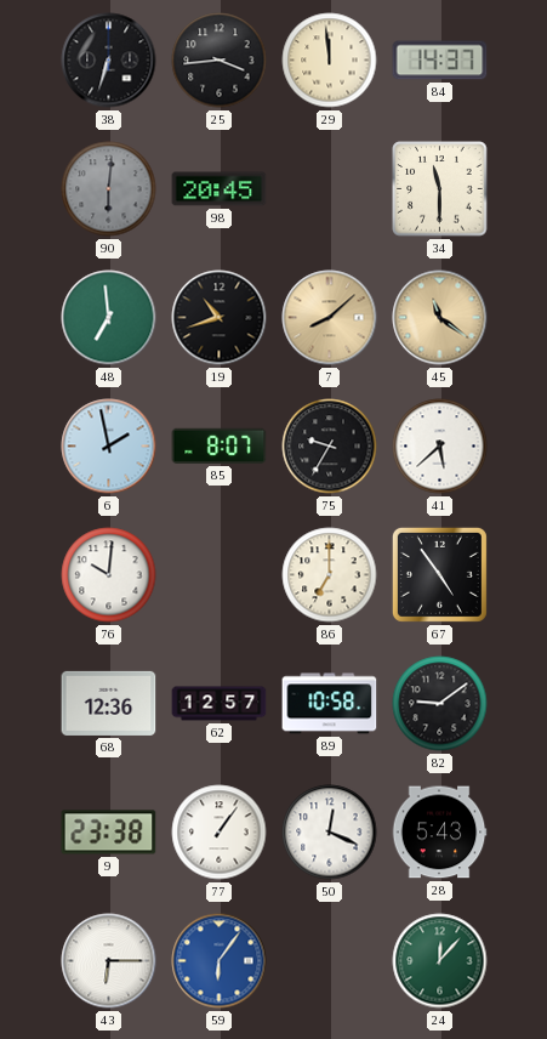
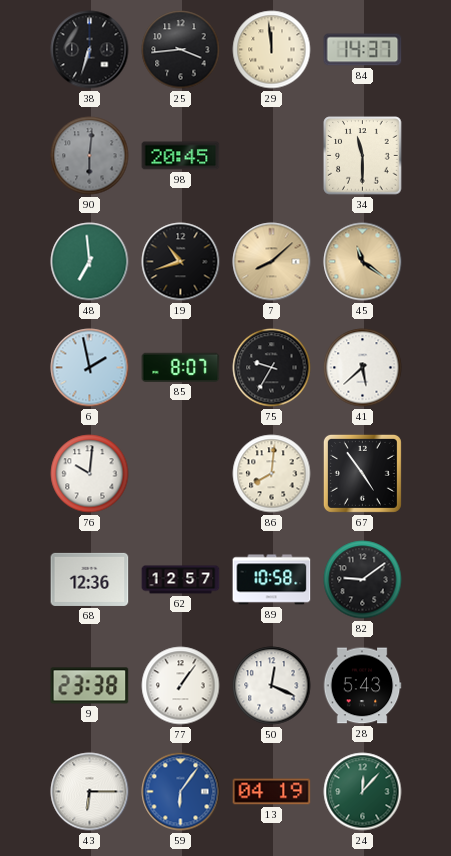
86: 7:00 -> 8:01
13: none -> 04:19
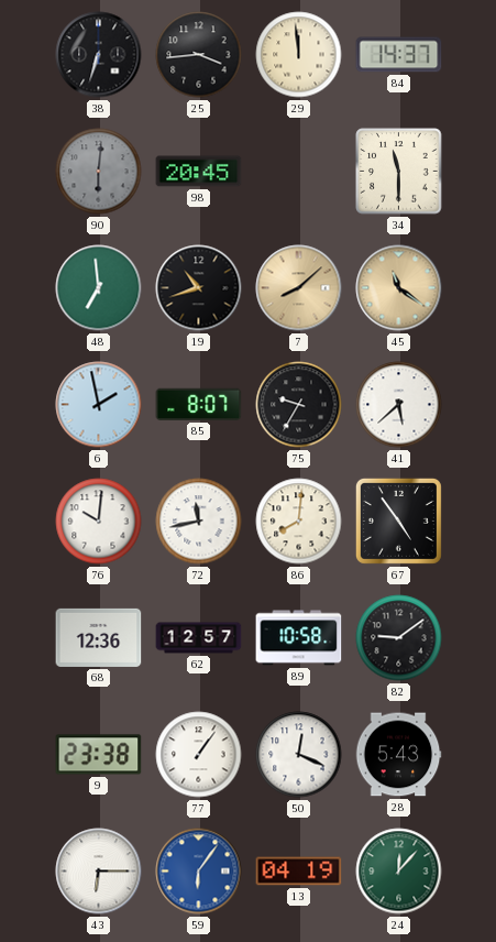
72: none -> 11:43
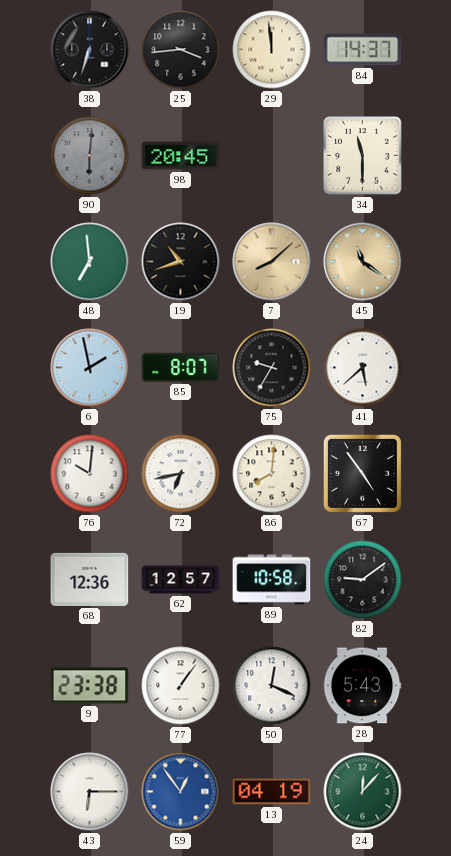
72: 11:43 -> 6:43
59: 6:06 -> 12:54
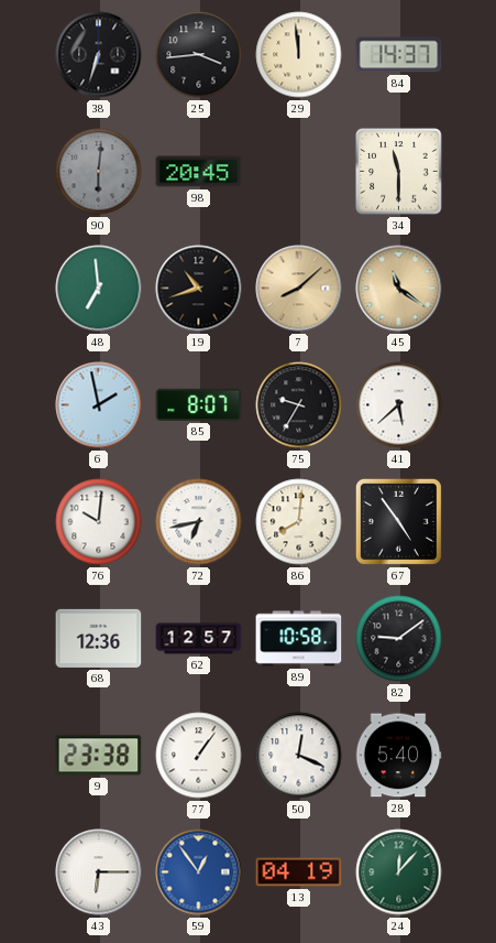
28: 5:43 -> 5:40
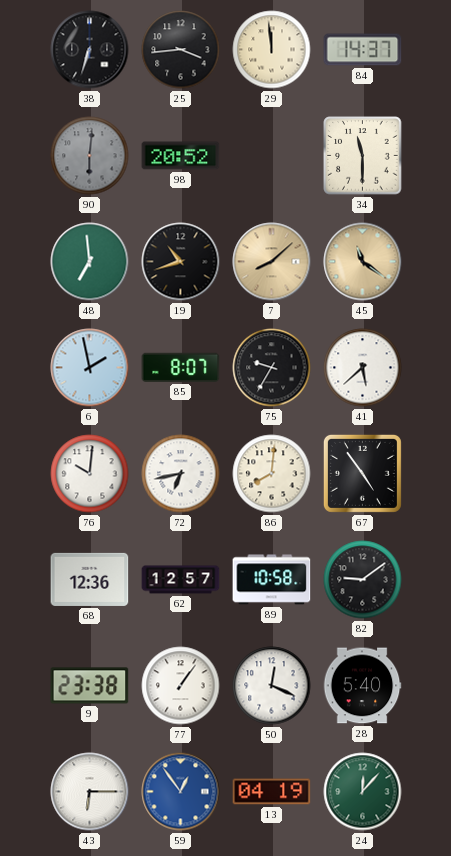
98: 20:45 -> 20:52
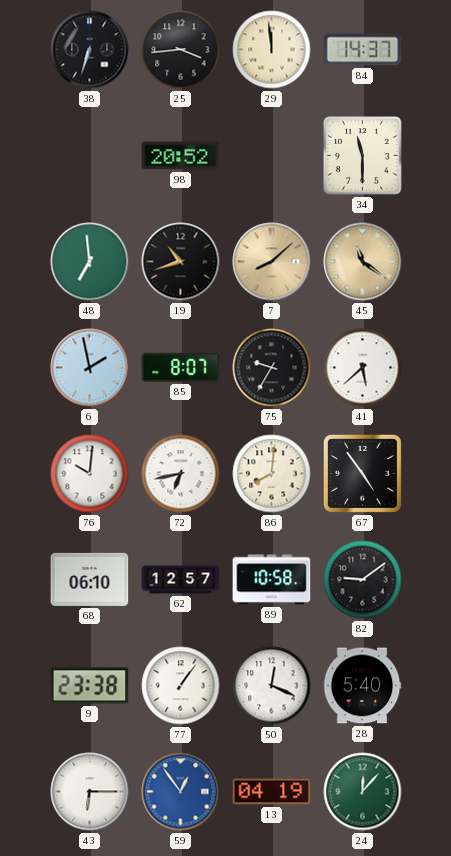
90: 6:01 -> none
68: 12:36 -> 06:10
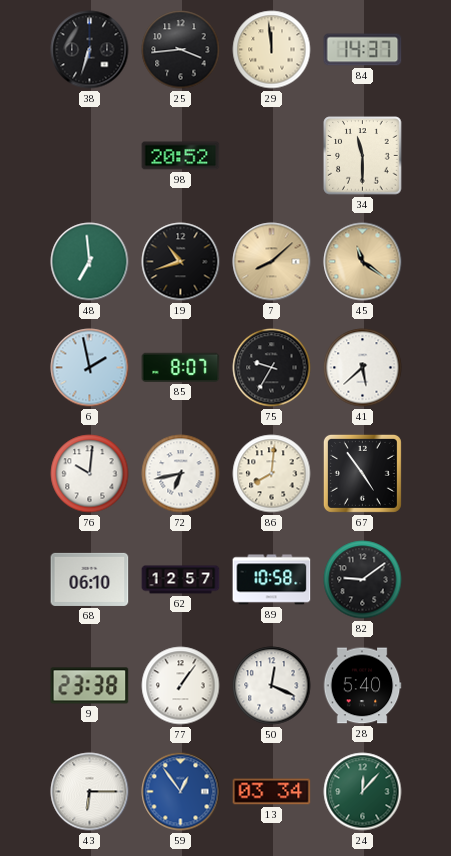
13: 04:19 -> 03:34
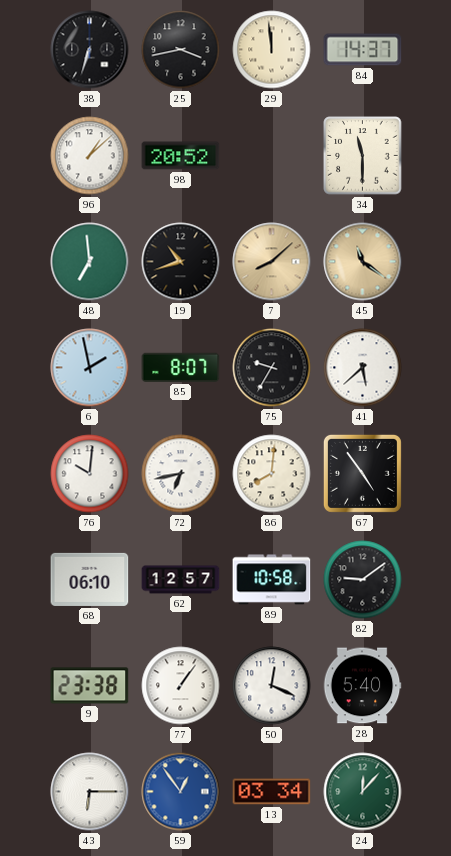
25: 3:44 -> 3:43
96: none -> 1:08
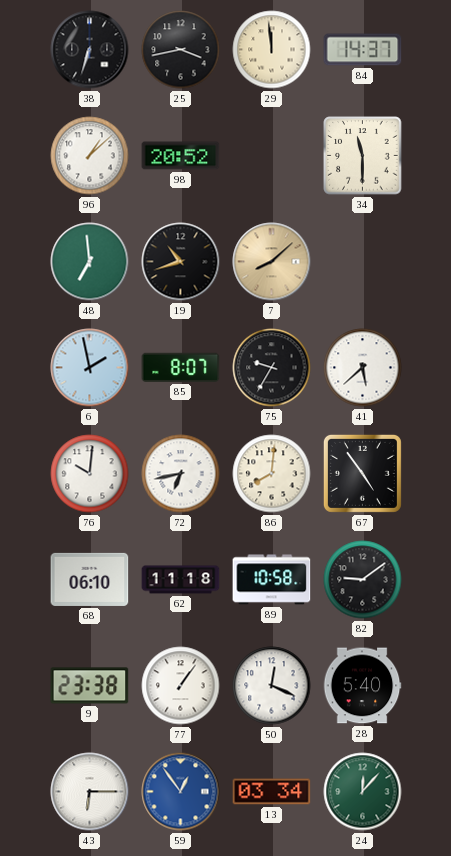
45: 11:21 -> none
62: 12:57 -> 11:18
